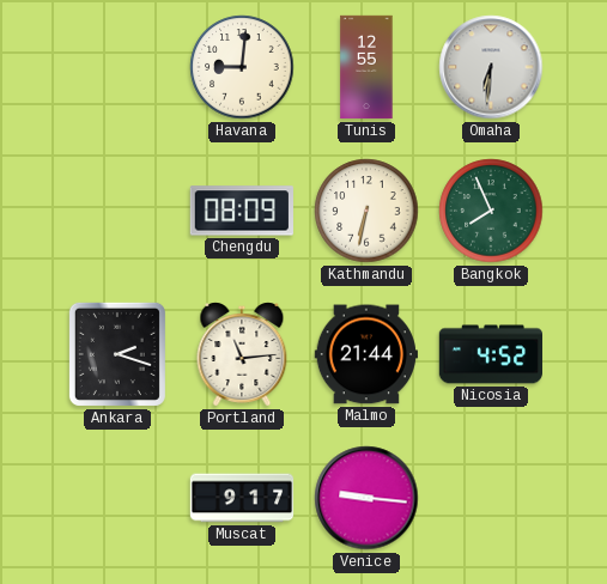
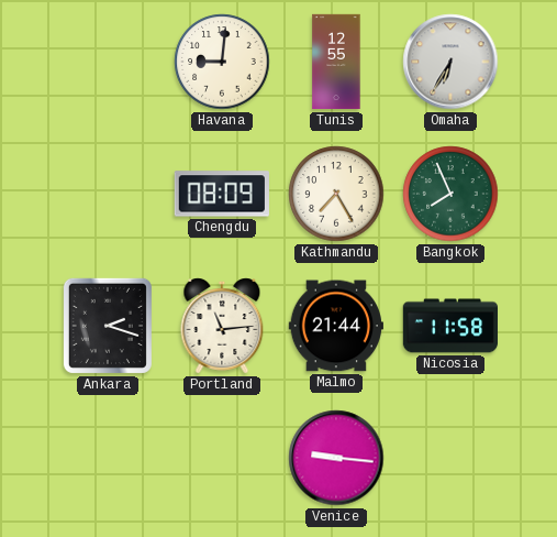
Omaha: 6:31 -> 6:35
Kathmandu: 6:32 -> 7:25
Nicosia: 4:52 -> 11:58
Muscat: 9:17 -> none
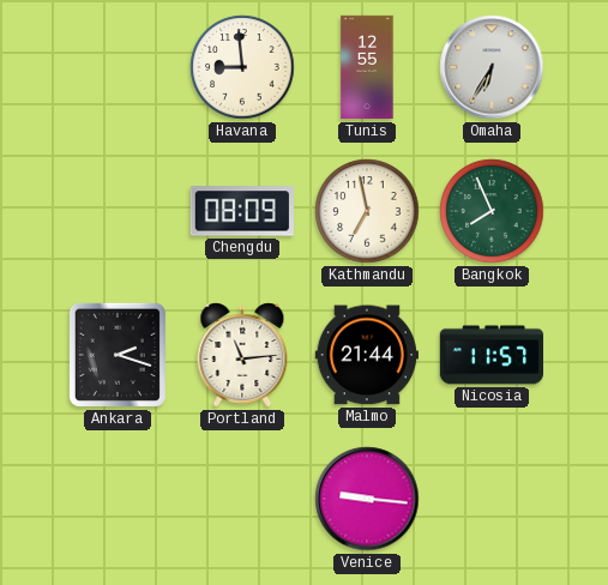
Havana: 9:01 -> 8:59
Kathmandu: 7:25 -> 6:58
Nicosia: 11:58 -> 11:57
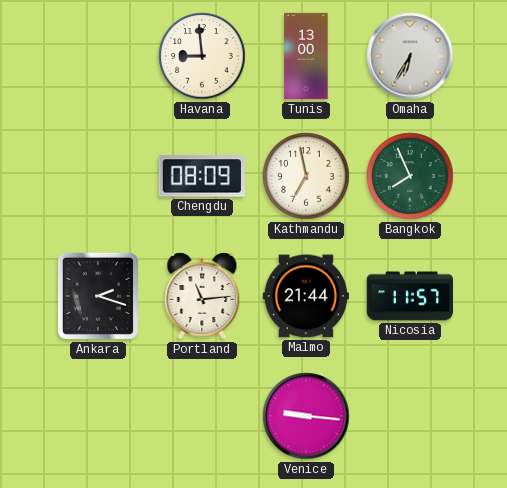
Tunis: 12:55 -> 13:00
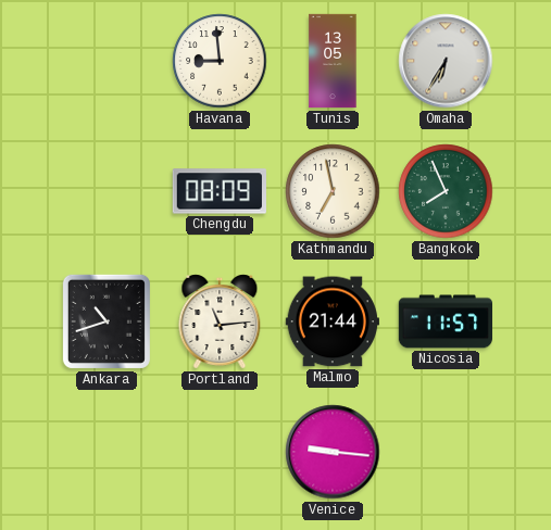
Tunis: 13:00 -> 13:05
Ankara: 2:18 -> 10:42
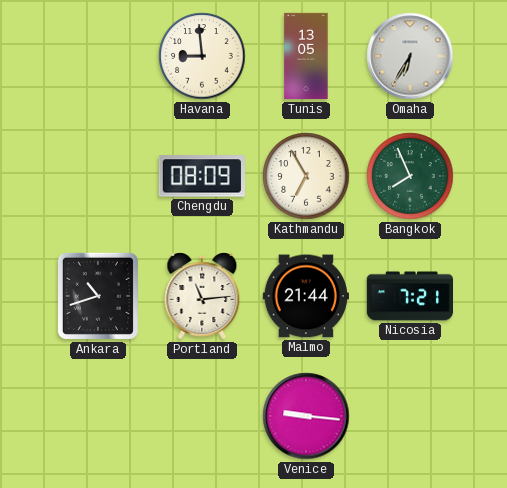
Kathmandu: 6:58 -> 6:55
Nicosia: 11:57 -> 7:21
